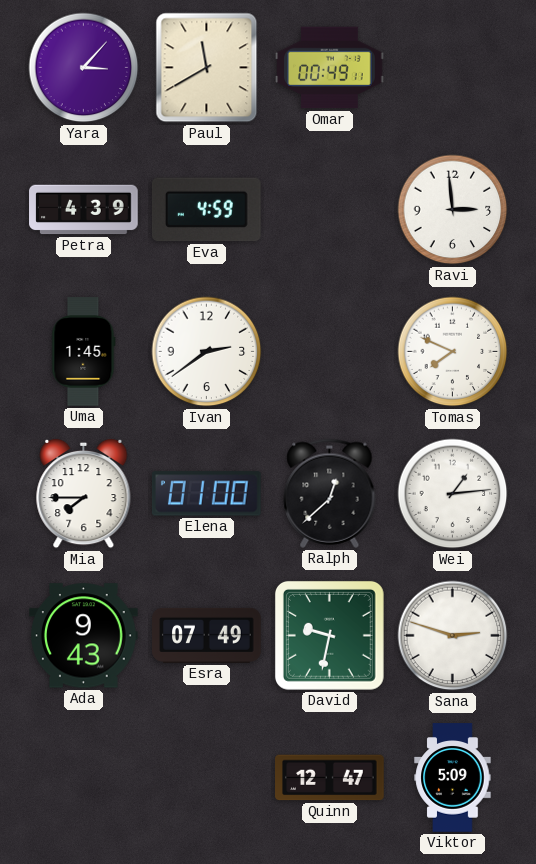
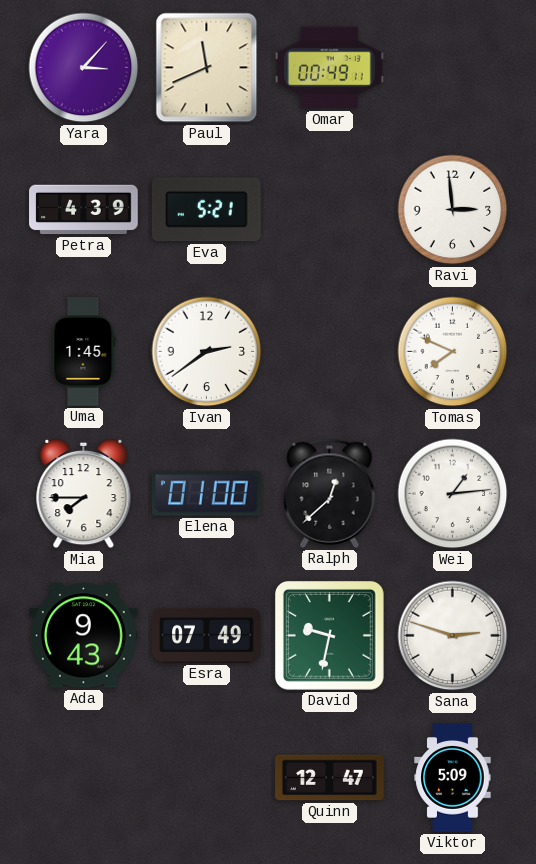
Paul: 11:40 -> 11:41
Eva: 4:59 -> 5:21
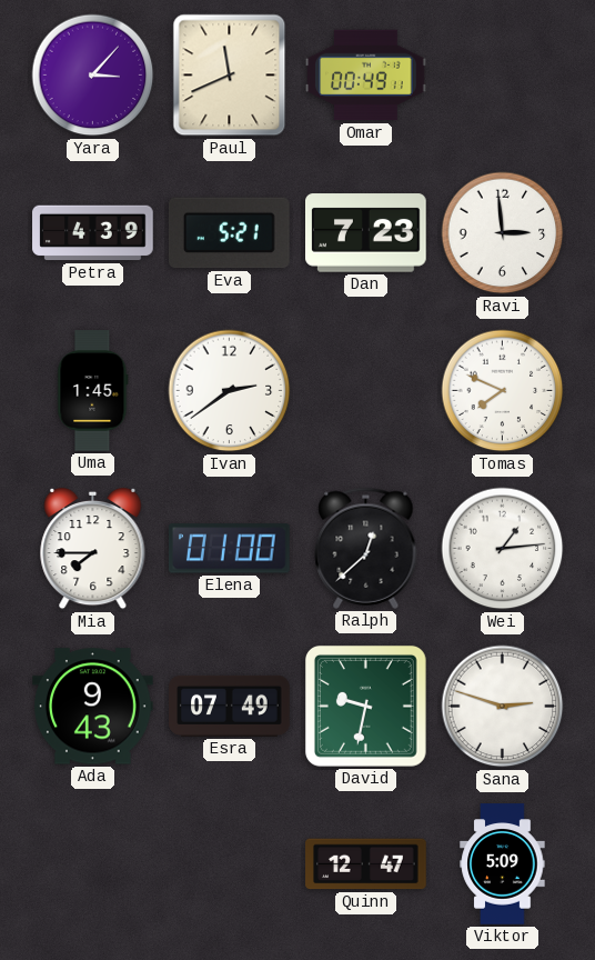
Dan: none -> 7:23
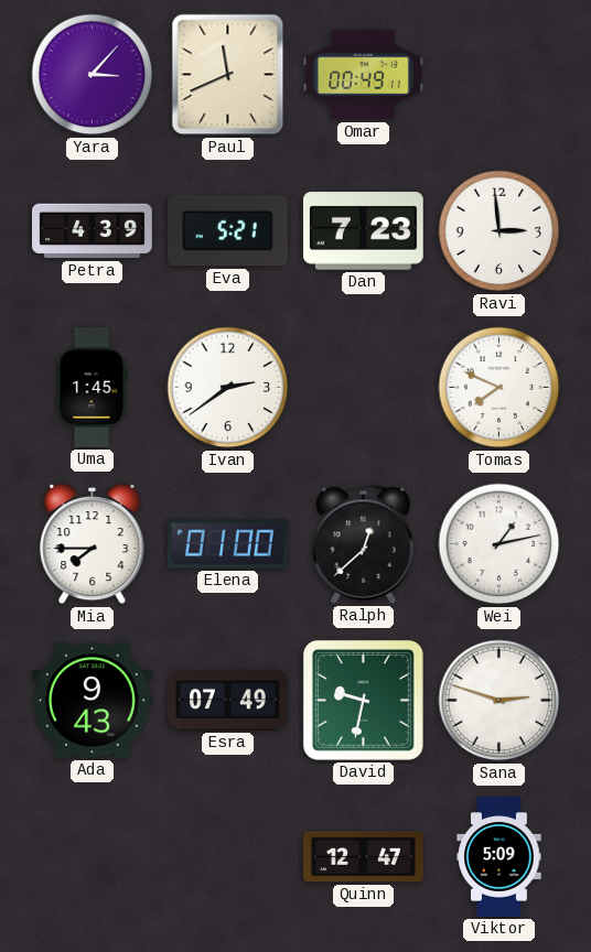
Wei: 1:14 -> 1:13
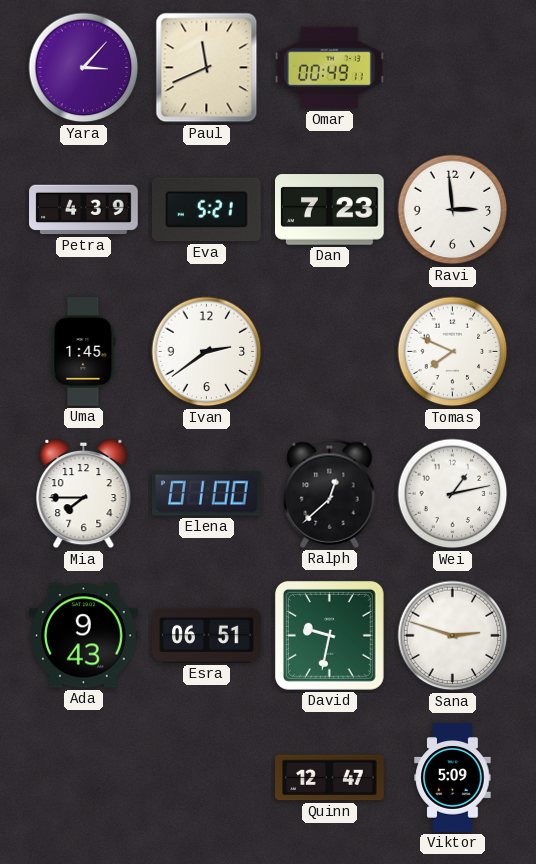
Esra: 07:49 -> 06:51
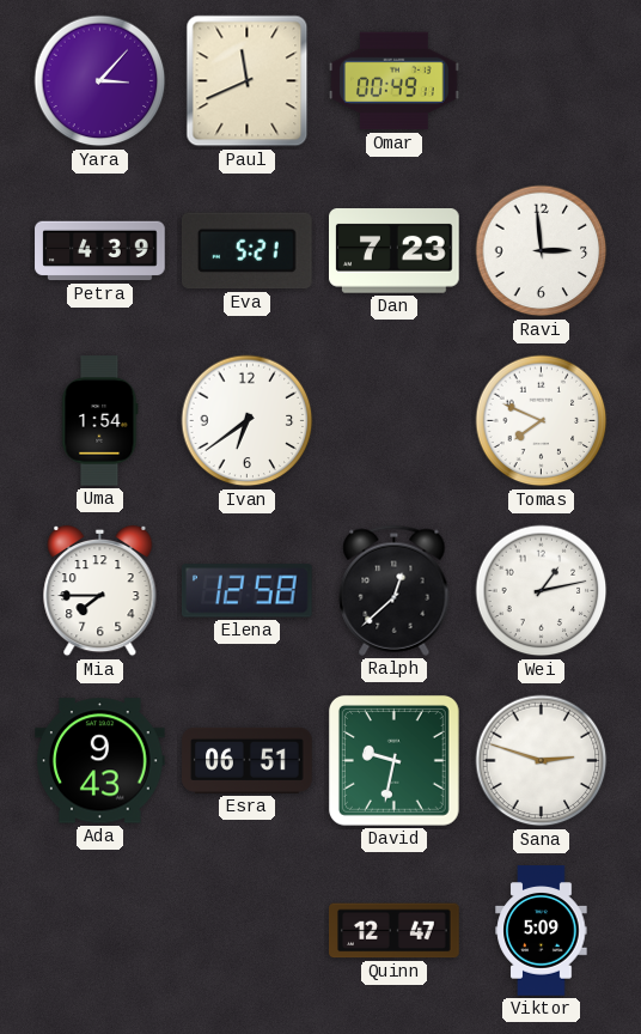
Uma: 1:45 -> 1:54
Ivan: 2:39 -> 6:39
Elena: 01:00 -> 12:58
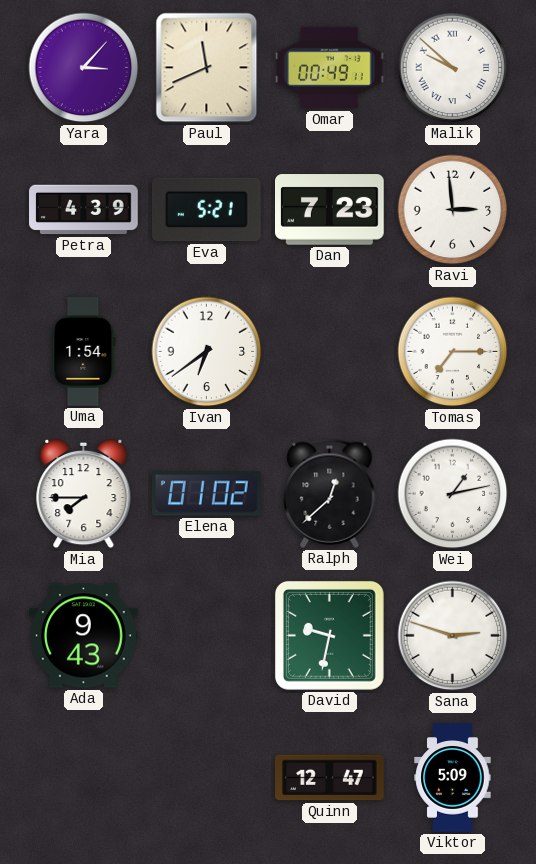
Malik: none -> 9:52
Tomas: 7:49 -> 7:15
Elena: 12:58 -> 01:02
Esra: 06:51 -> none
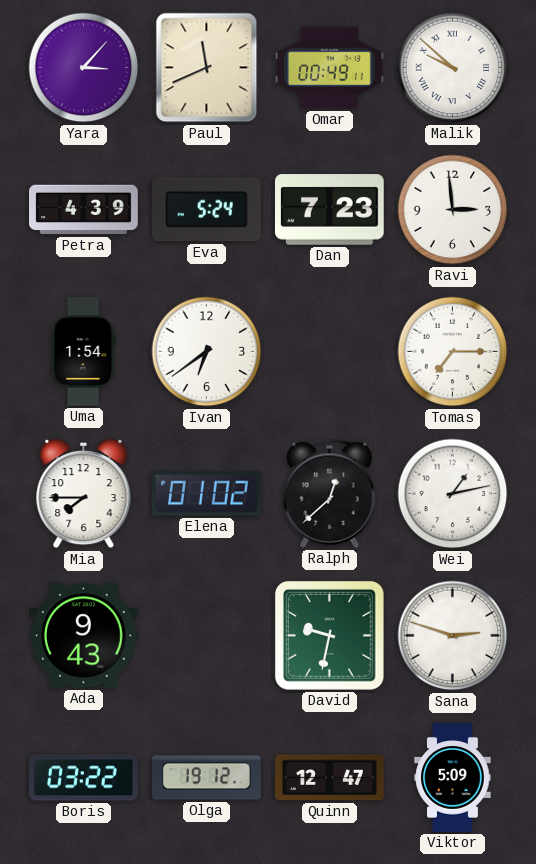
Eva: 5:21 -> 5:24
Boris: none -> 03:22
Olga: none -> 19:12
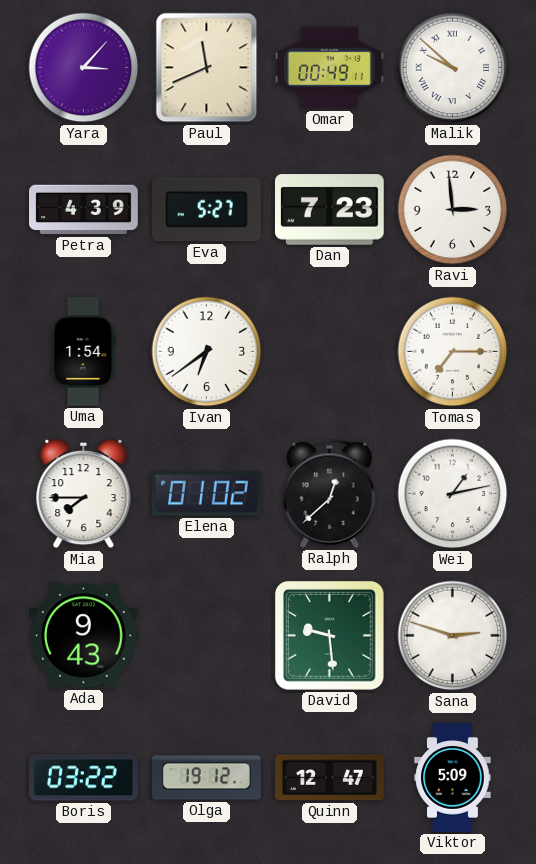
Eva: 5:24 -> 5:27
David: 9:32 -> 9:29
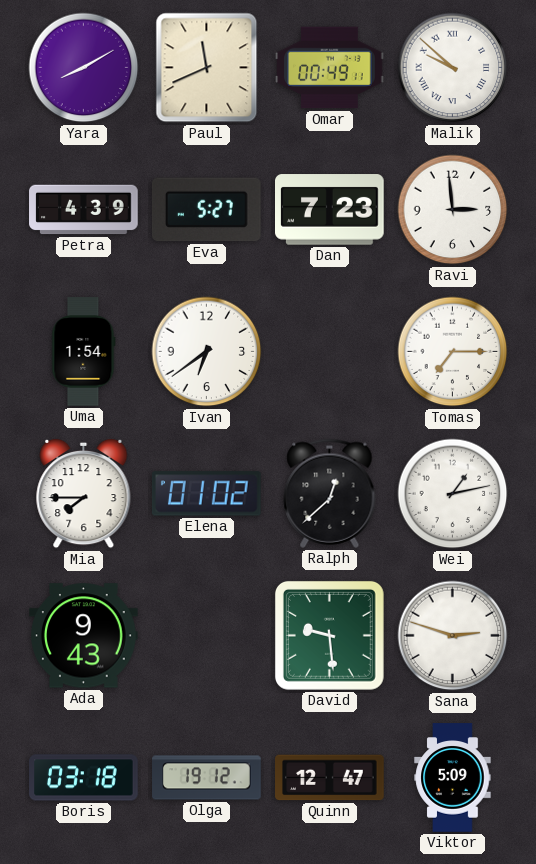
Yara: 3:07 -> 8:10
Boris: 03:22 -> 03:18
